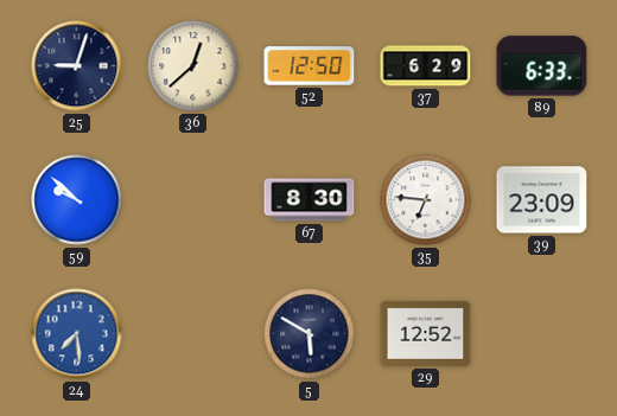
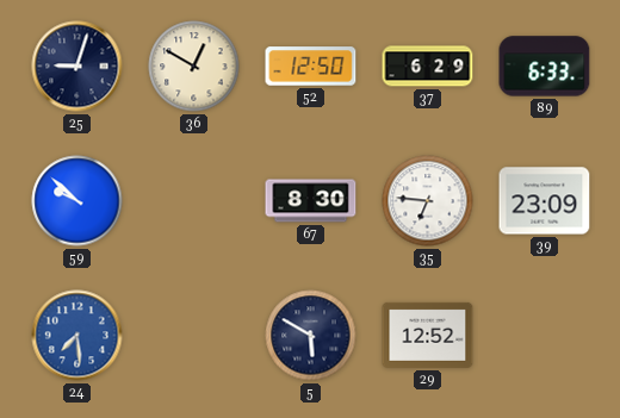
36: 12:38 -> 12:50
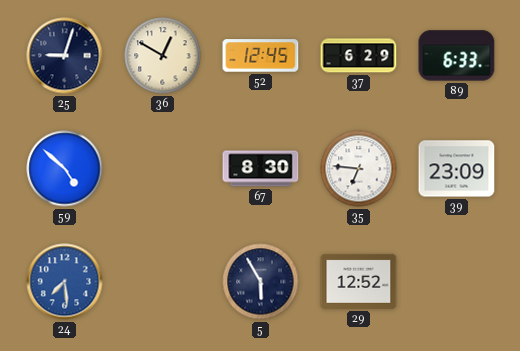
52: 12:50 -> 12:45
59: 9:52 -> 4:52
5: 5:50 -> 5:55
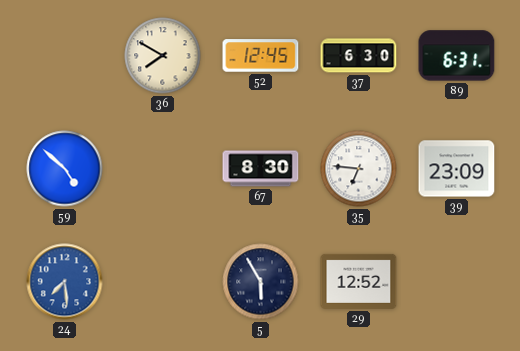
25: 9:03 -> none
36: 12:50 -> 7:50
37: 6:29 -> 6:30
89: 6:33 -> 6:31
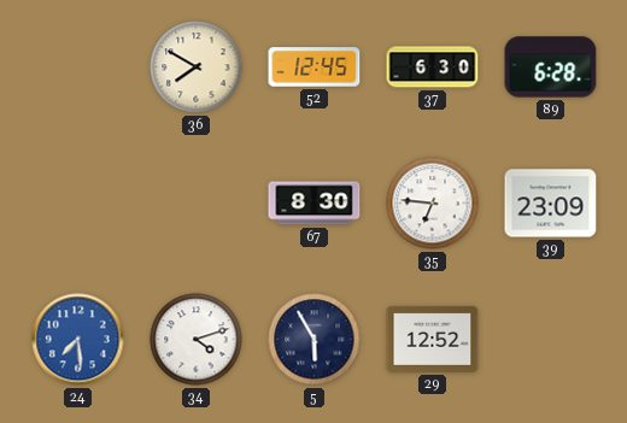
89: 6:31 -> 6:28
59: 4:52 -> none
34: none -> 4:12
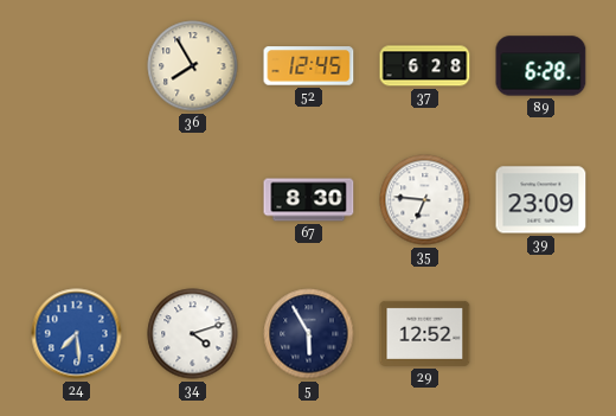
36: 7:50 -> 7:55
37: 6:30 -> 6:28
